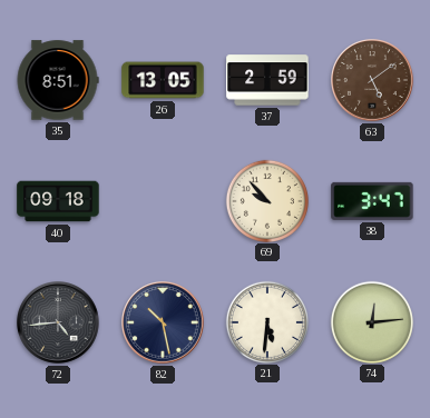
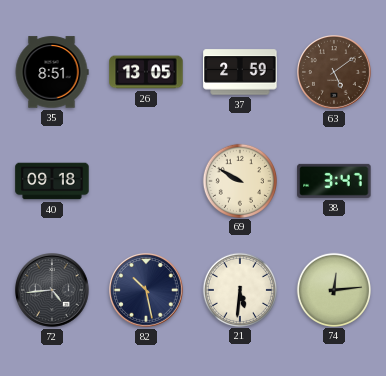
69: 9:53 -> 9:50
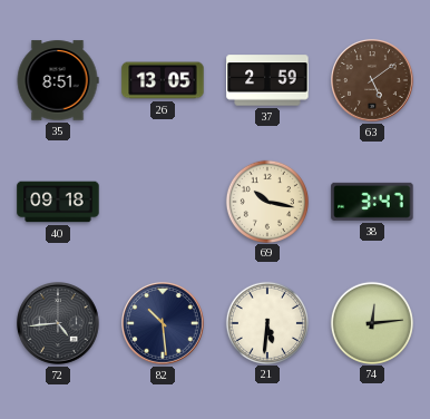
69: 9:50 -> 10:17
82: 10:28 -> 10:29
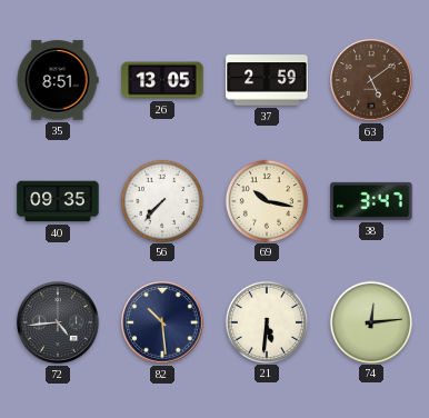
40: 09:18 -> 09:35
56: none -> 7:37
